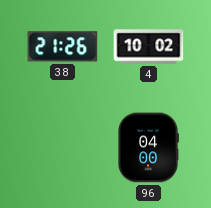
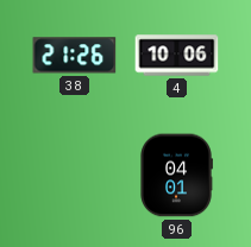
4: 10:02 -> 10:06
96: 04:00 -> 04:01
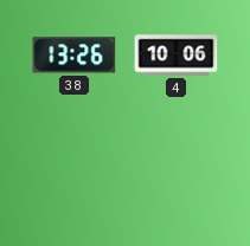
38: 21:26 -> 13:26
96: 04:01 -> none
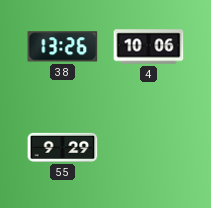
55: none -> 9:29
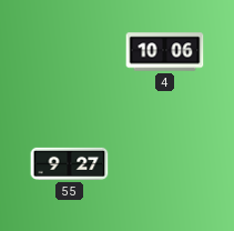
38: 13:26 -> none
55: 9:29 -> 9:27
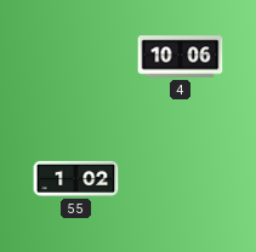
55: 9:27 -> 1:02
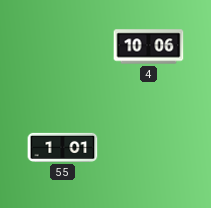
55: 1:02 -> 1:01
